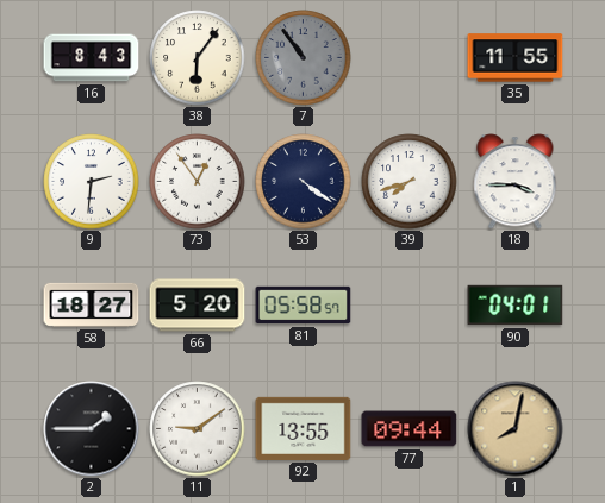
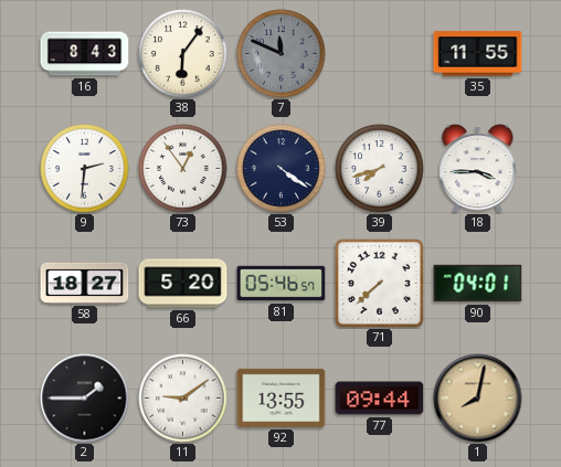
7: 10:54 -> 11:49
81: 05:58 -> 05:46
71: none -> 7:38
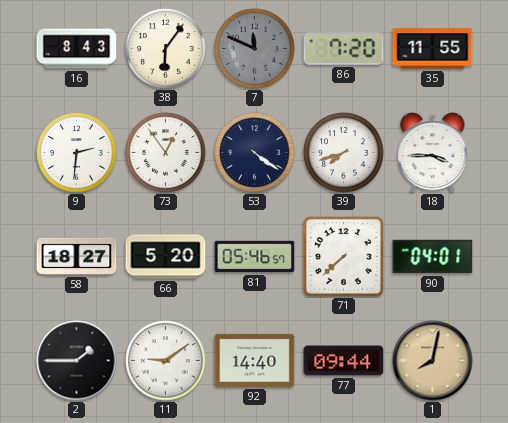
86: none -> 7:20
92: 13:55 -> 14:40
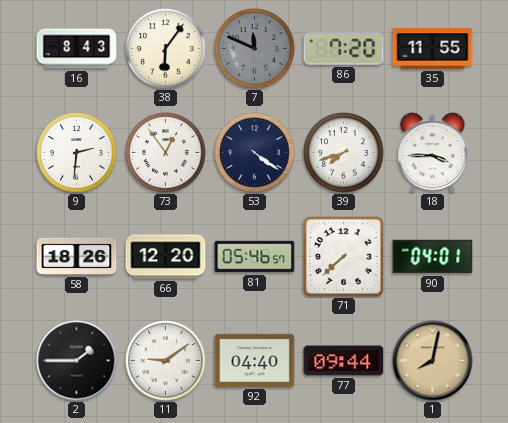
58: 18:27 -> 18:26
66: 5:20 -> 12:20
92: 14:40 -> 04:40
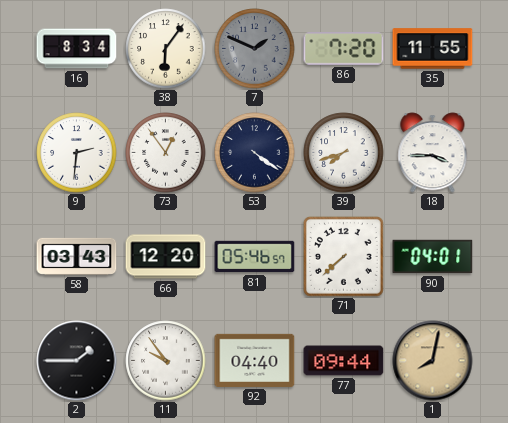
16: 8:43 -> 8:34
7: 11:49 -> 1:49
58: 18:26 -> 03:43
11: 9:09 -> 9:54
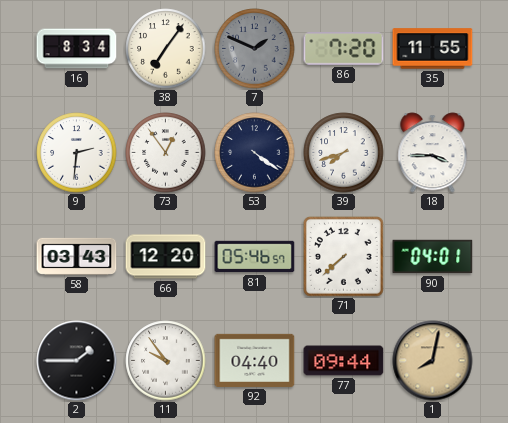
38: 6:06 -> 7:06
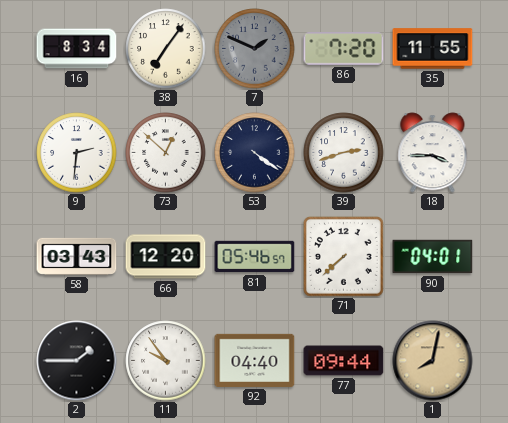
73: 12:54 -> 12:52
39: 7:42 -> 2:42
